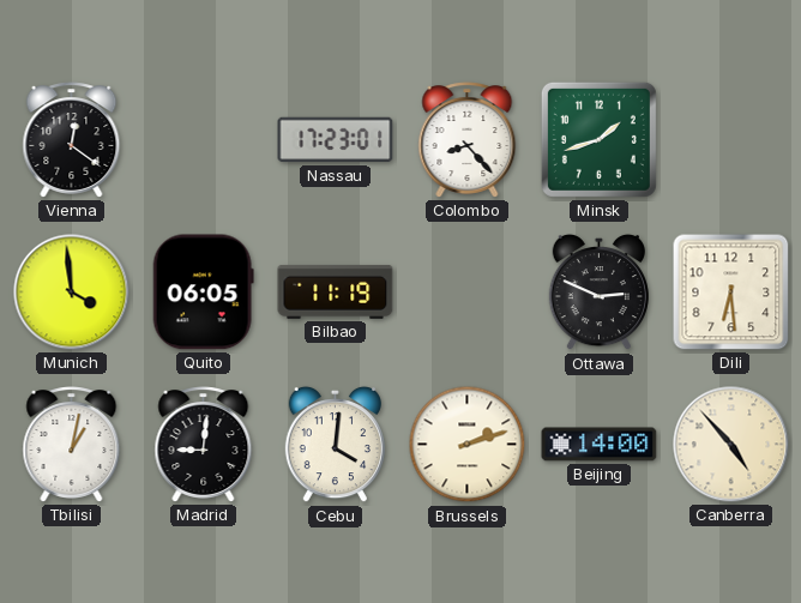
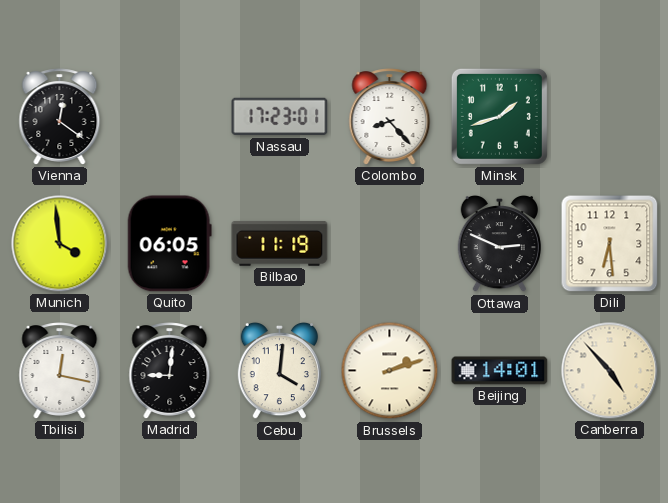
Tbilisi: 1:02 -> 12:17
Beijing: 14:00 -> 14:01
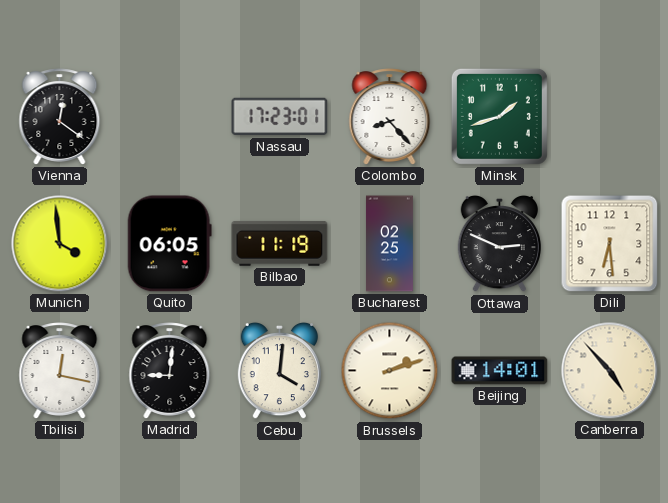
Bucharest: none -> 02:25
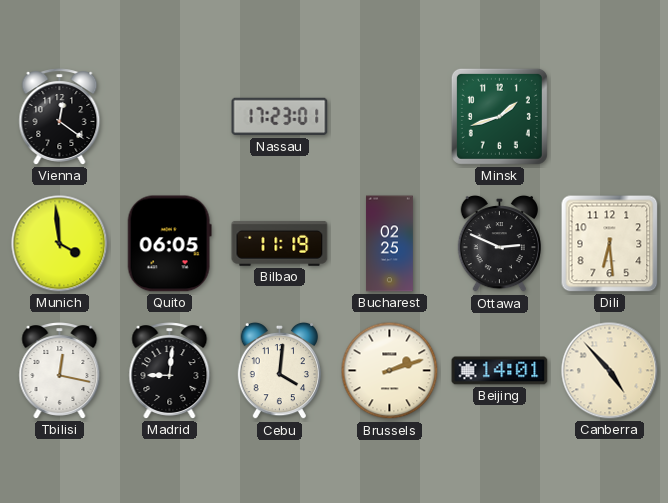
Colombo: 8:23 -> none
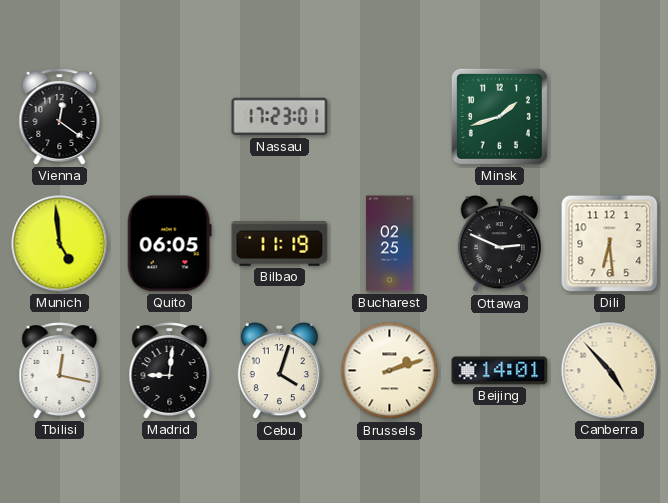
Munich: 3:59 -> 4:59
Cebu: 4:01 -> 4:03
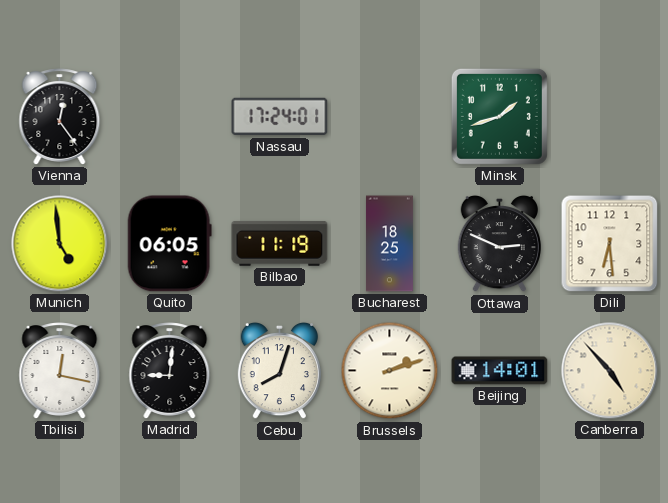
Vienna: 12:21 -> 12:24
Nassau: 17:23 -> 17:24
Bucharest: 02:25 -> 18:25
Cebu: 4:03 -> 8:03
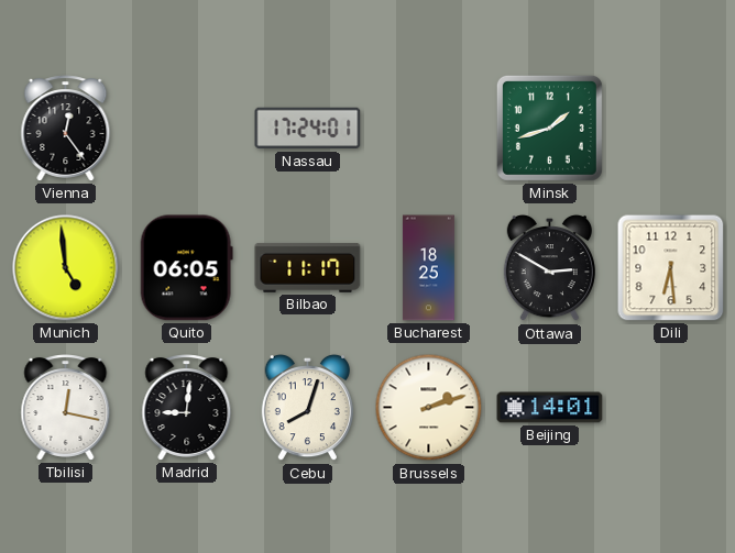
Bilbao: 11:19 -> 11:17
Ottawa: 2:49 -> 2:50
Canberra: 4:53 -> none
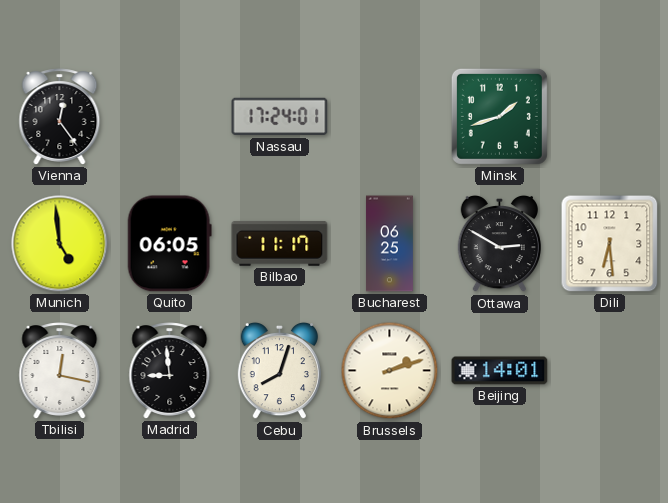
Bucharest: 18:25 -> 06:25
Madrid: 9:01 -> 8:59
